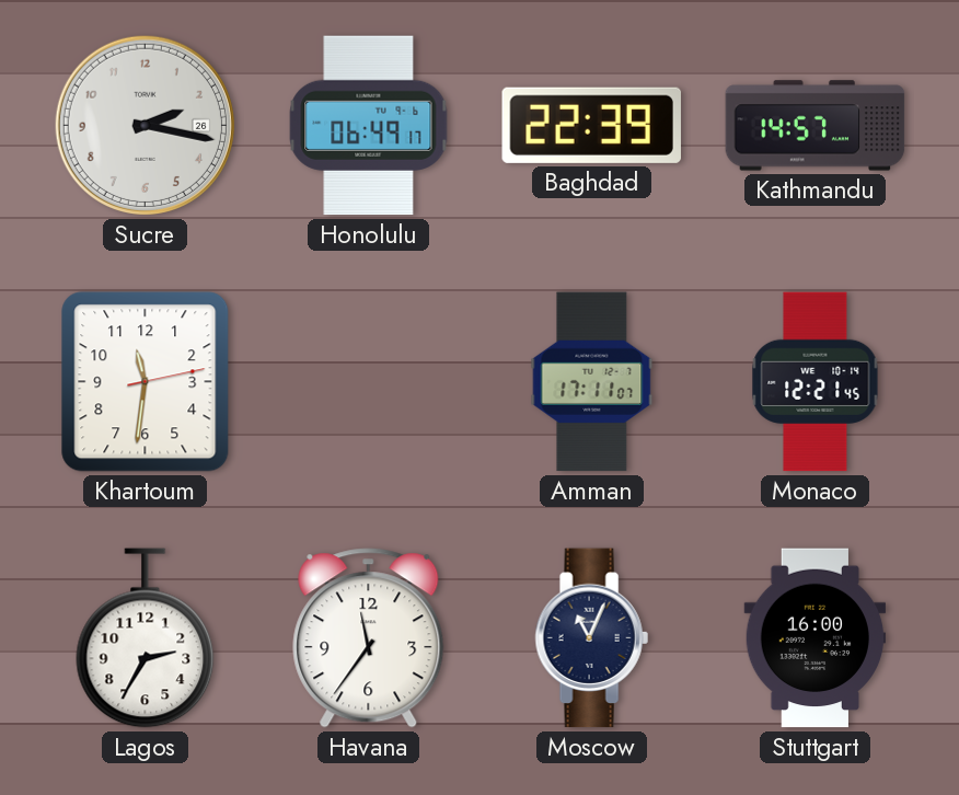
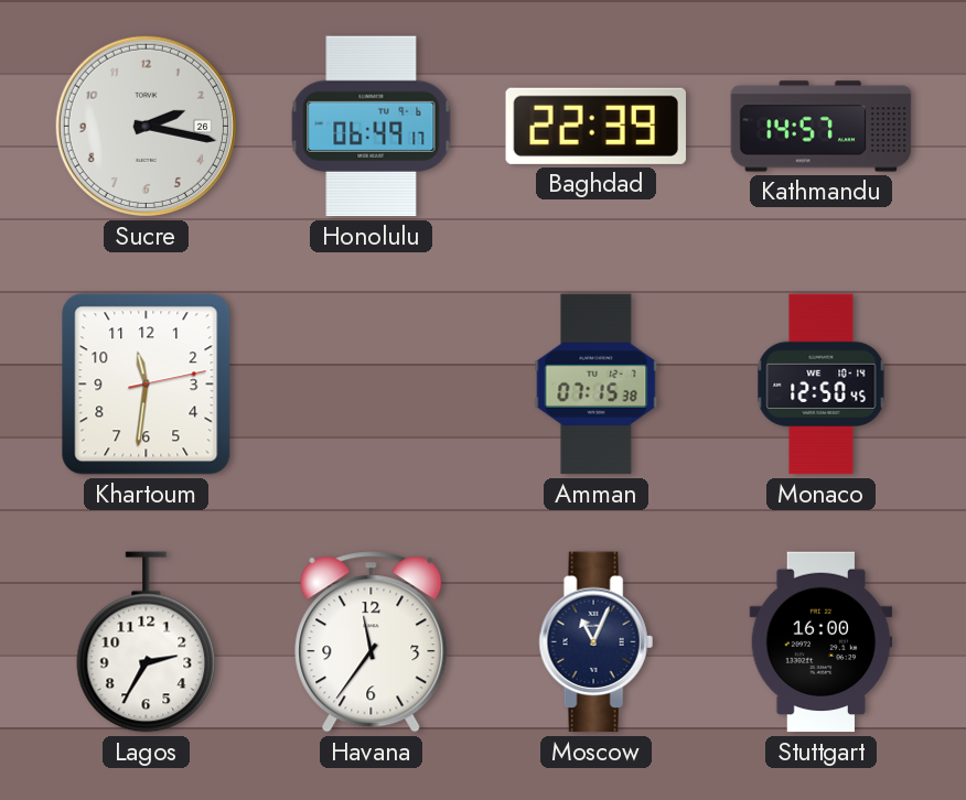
Amman: 17:11 -> 07:15
Monaco: 12:21 -> 12:50
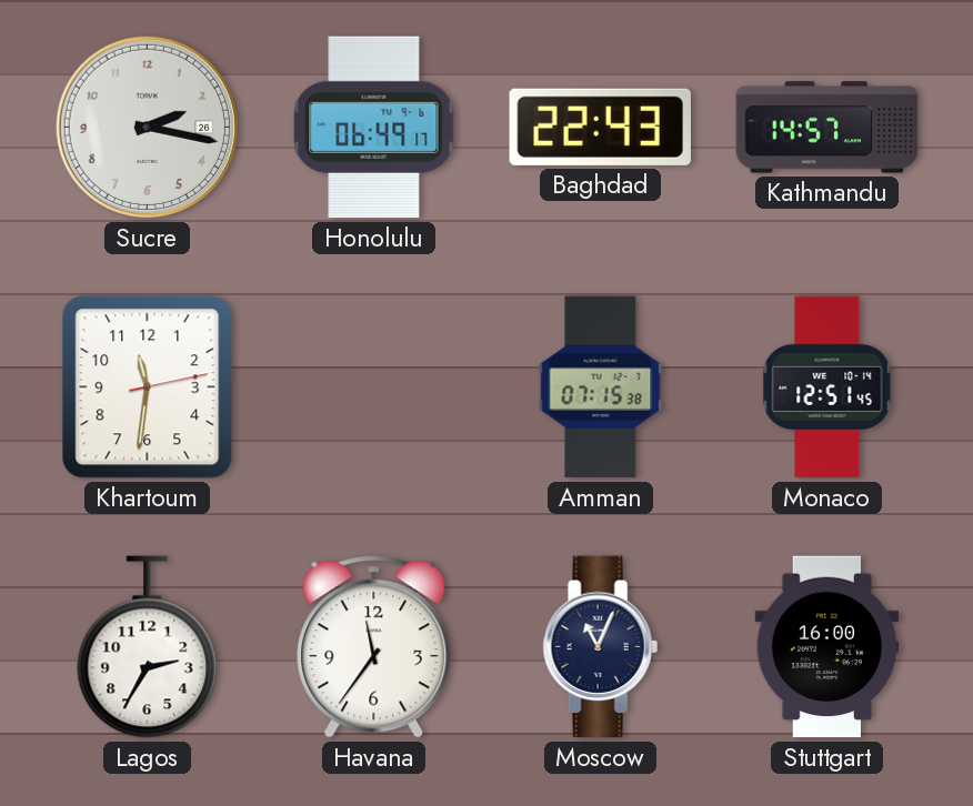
Baghdad: 22:39 -> 22:43
Monaco: 12:50 -> 12:51
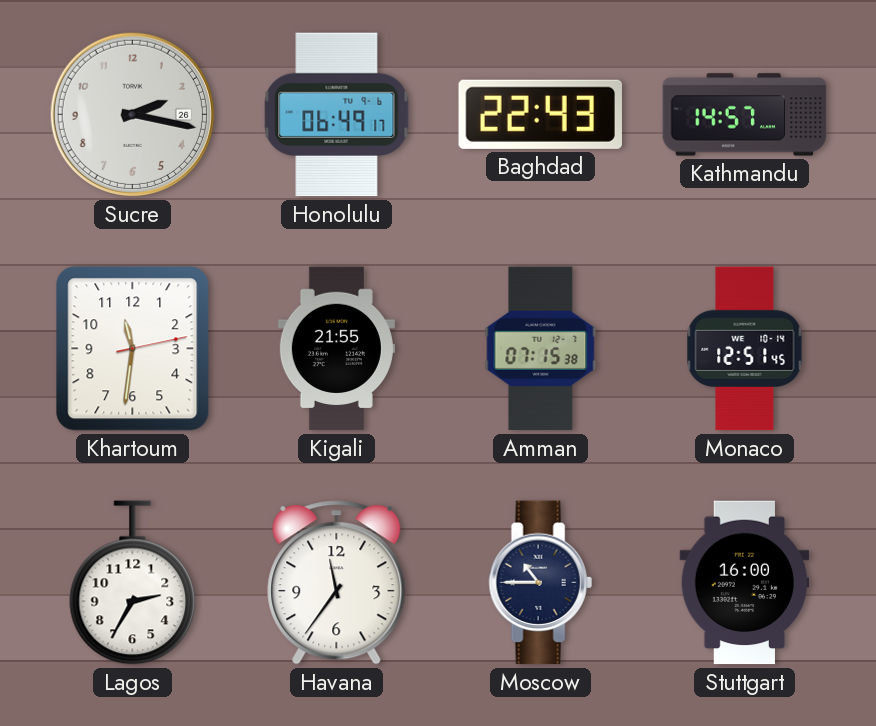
Kigali: none -> 21:55
Moscow: 11:04 -> 10:45
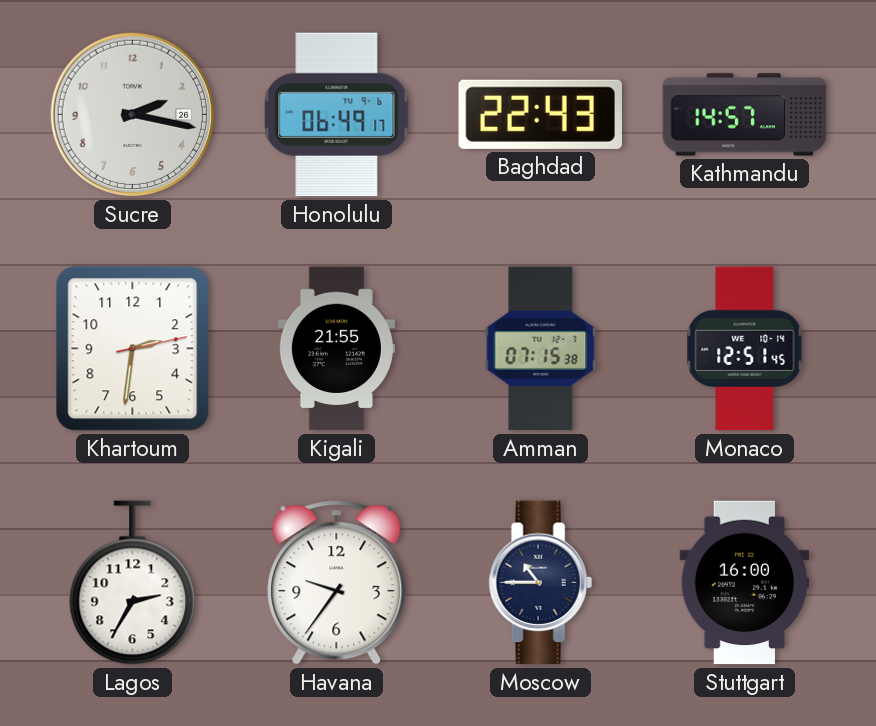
Khartoum: 11:31 -> 2:31
Havana: 11:36 -> 9:36
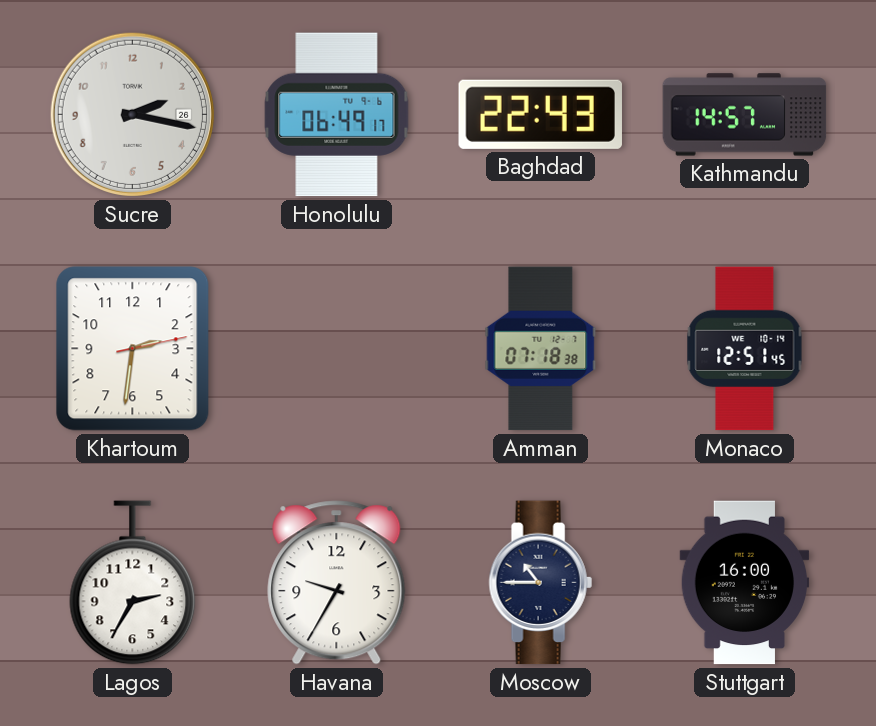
Kigali: 21:55 -> none
Amman: 07:15 -> 07:18
Havana: 9:36 -> 9:35
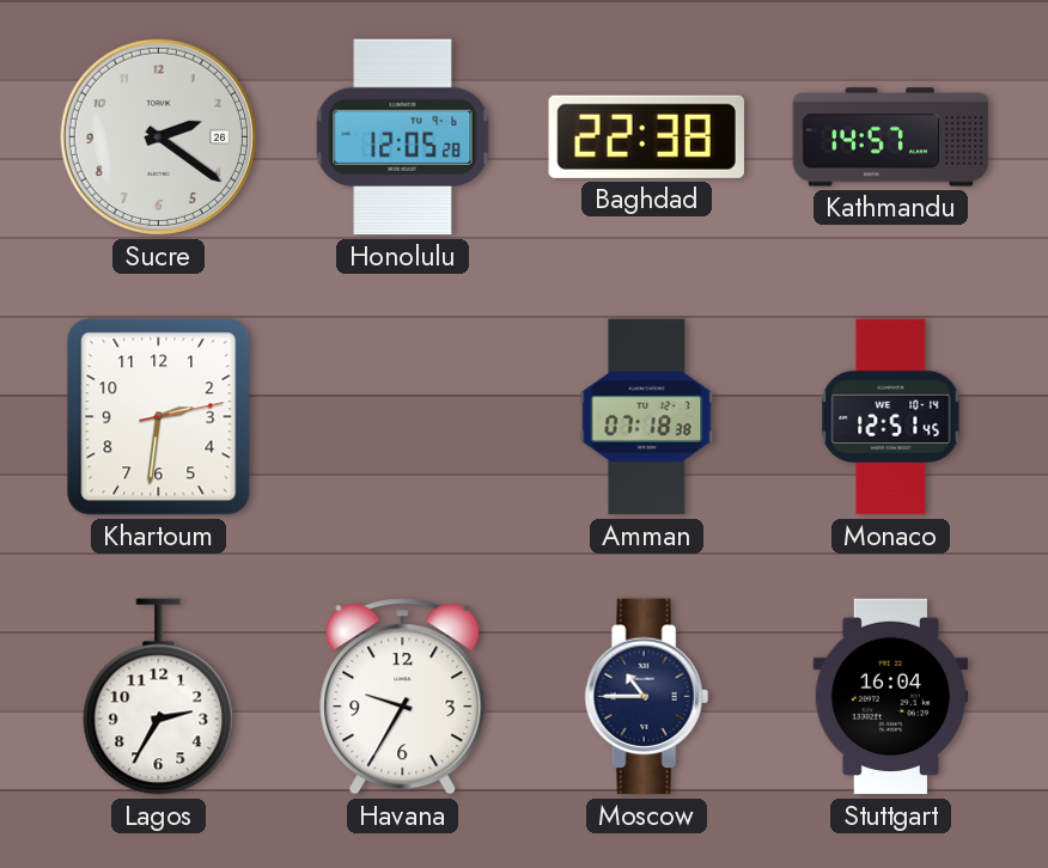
Sucre: 2:17 -> 2:21
Honolulu: 06:49 -> 12:05
Baghdad: 22:43 -> 22:38
Stuttgart: 16:00 -> 16:04
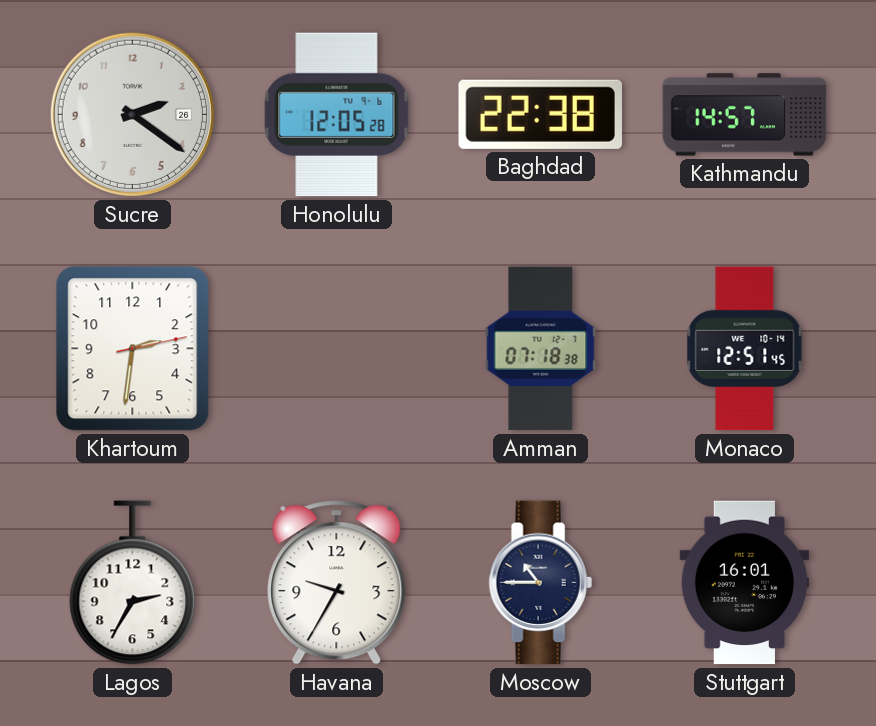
Stuttgart: 16:04 -> 16:01
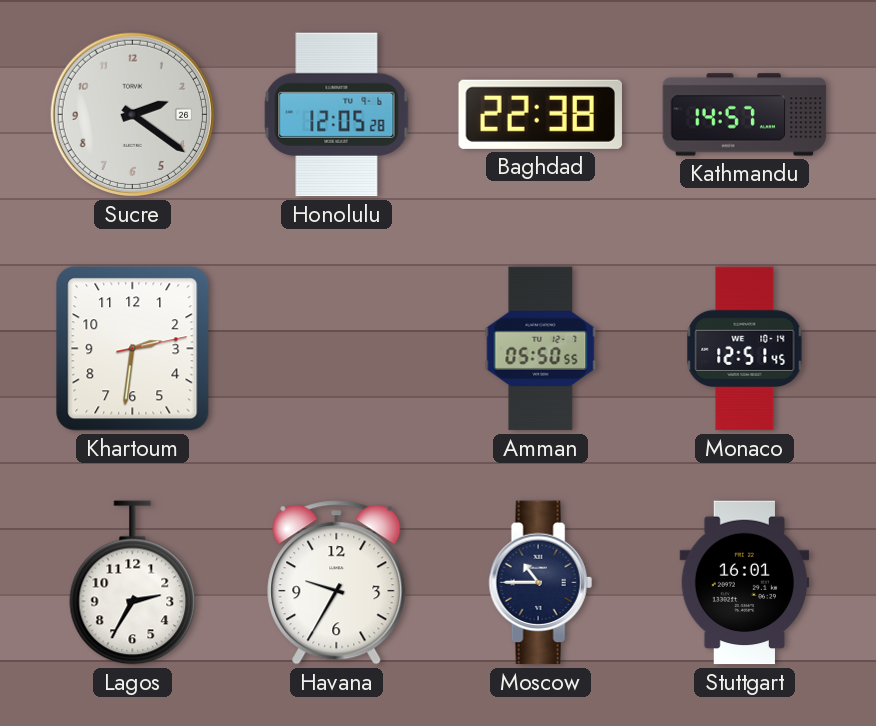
Amman: 07:18 -> 05:50
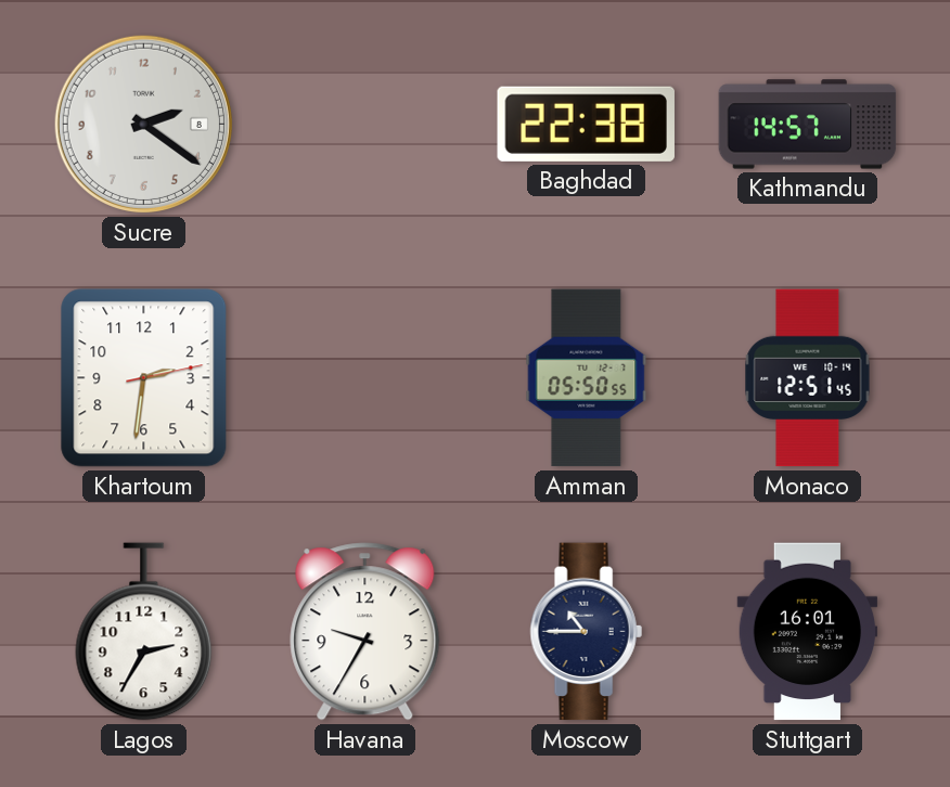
Sucre date: 26 -> 8
Honolulu: 12:05 -> none
